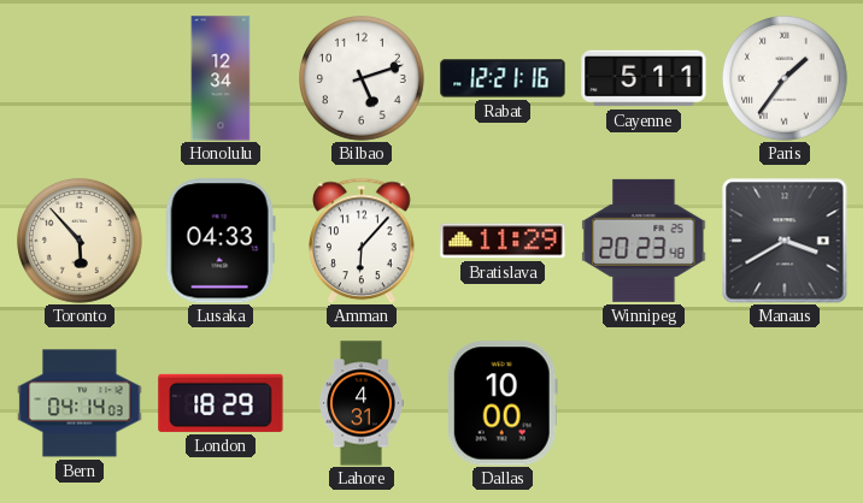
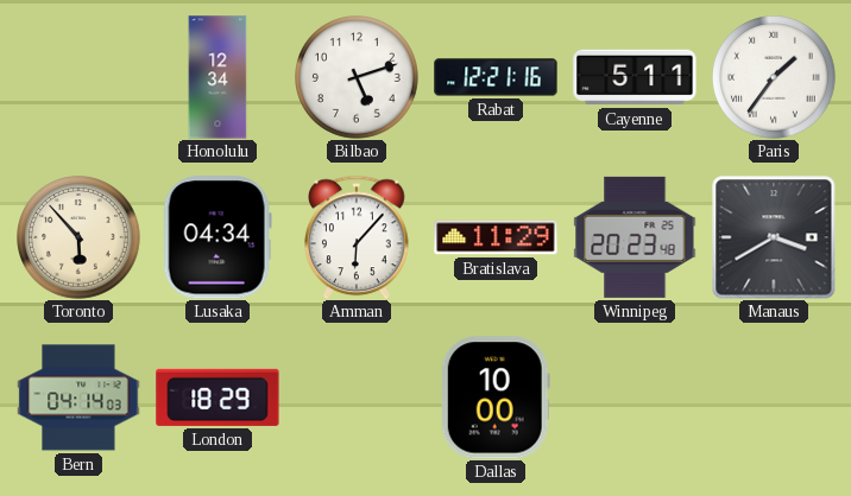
Lusaka: 04:33 -> 04:34
Lahore: 4:31 -> none
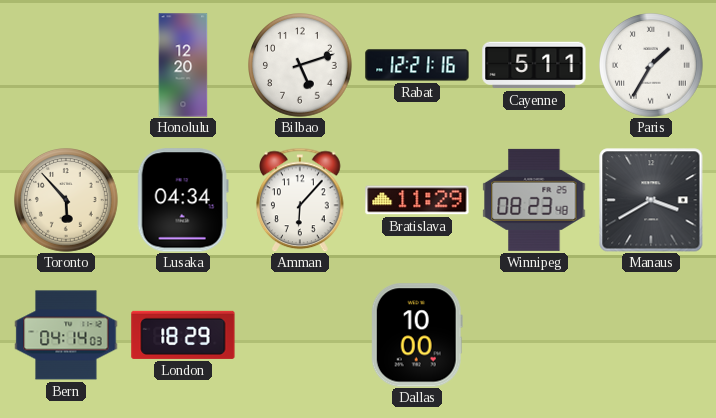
Honolulu: 12:34 -> 12:20
Paris: 1:36 -> 1:35
Winnipeg: 20:23 -> 08:23
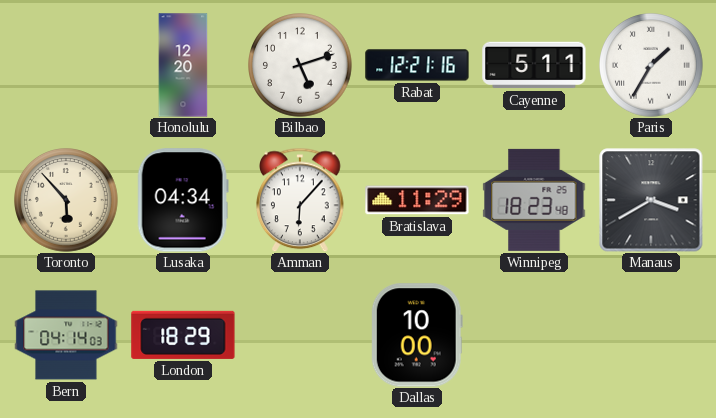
Winnipeg: 08:23 -> 18:23
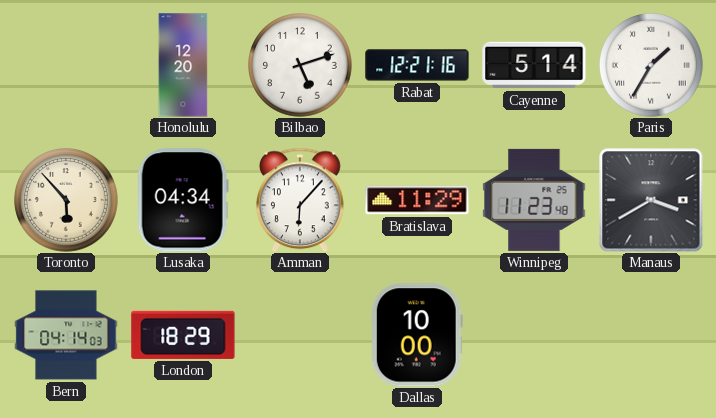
Cayenne: 5:11 -> 5:14
Winnipeg: 18:23 -> 11:23
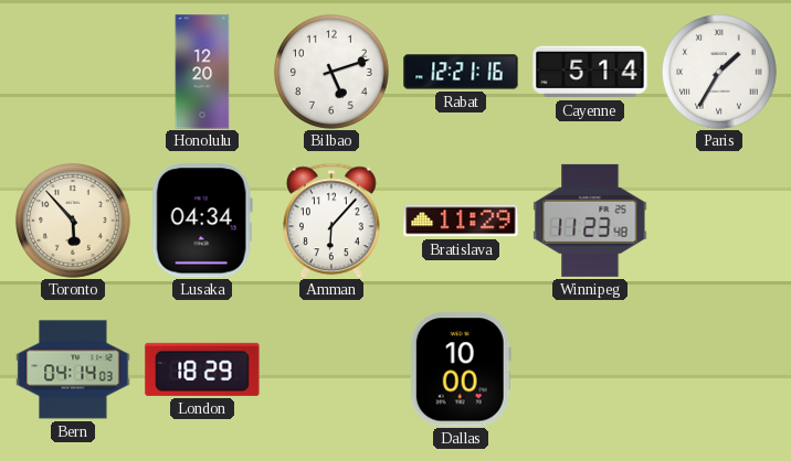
Manaus: 3:40 -> none
